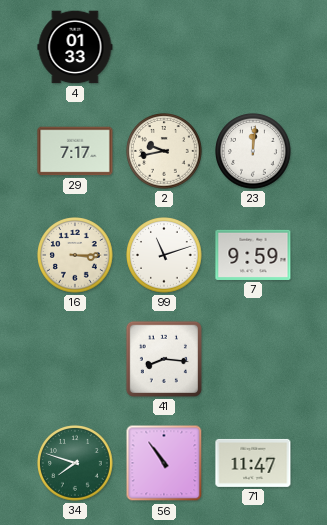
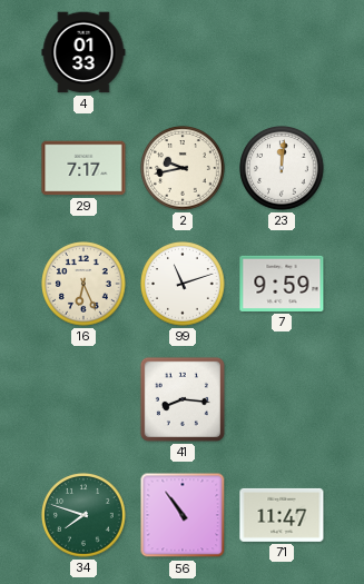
16: 3:15 -> 6:26
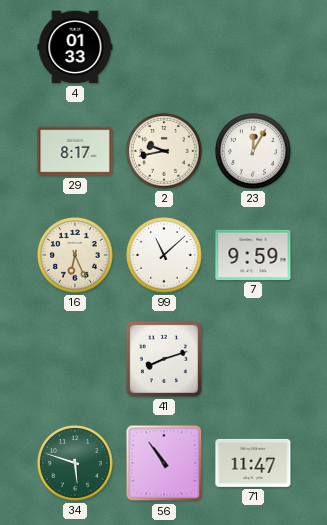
29: 7:17 -> 8:17
23: 12:01 -> 12:05
99: 11:12 -> 11:08
41: 8:16 -> 8:12
34: 7:48 -> 5:48
